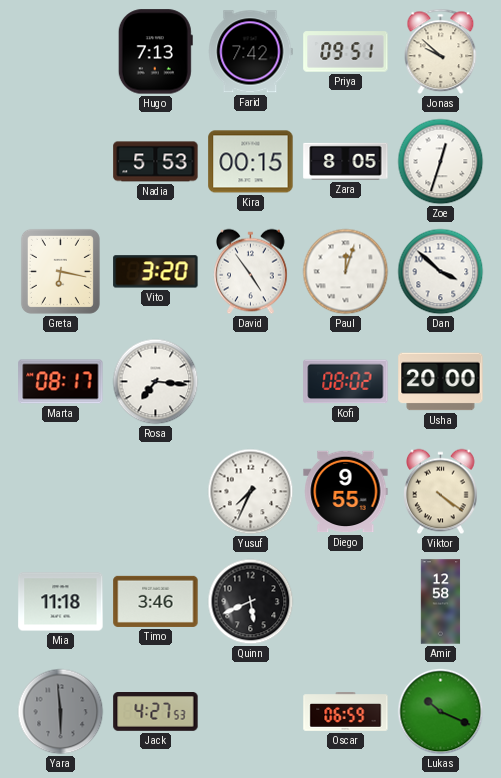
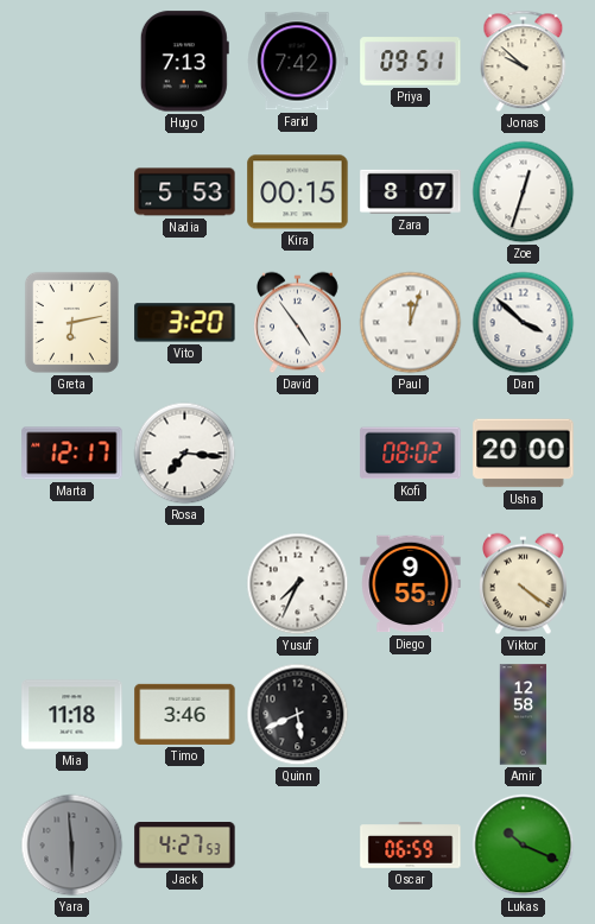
Zara: 8:05 -> 8:07
Greta: 6:17 -> 6:13
Marta: 08:17 -> 12:17
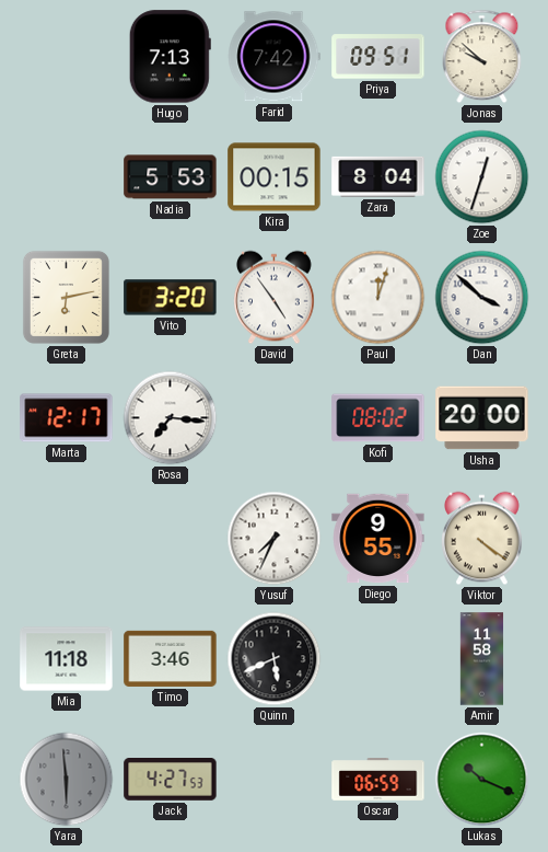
Zara: 8:07 -> 8:04
Amir: 12:58 -> 11:58
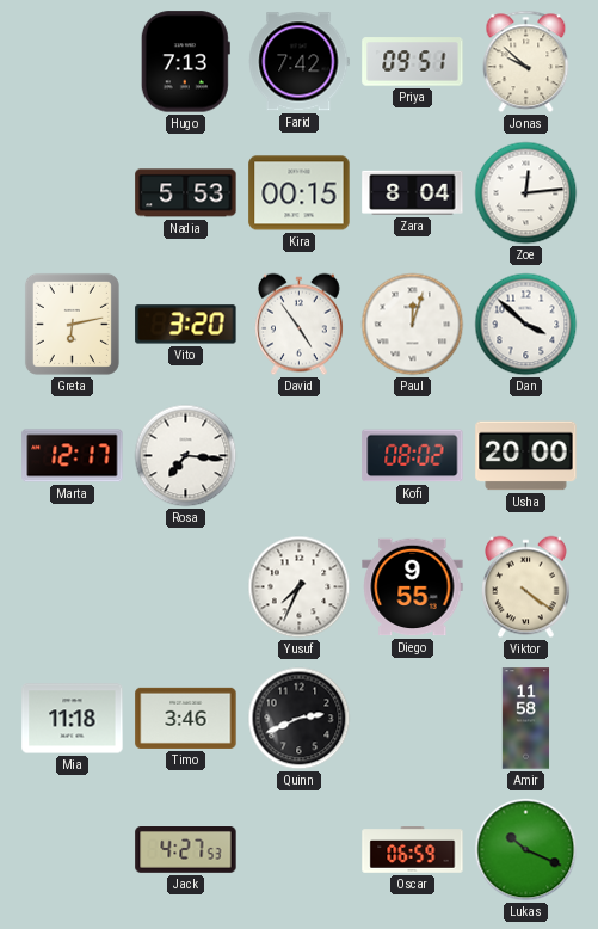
Zoe: 12:33 -> 12:14
Quinn: 5:41 -> 2:41
Yara: 5:59 -> none
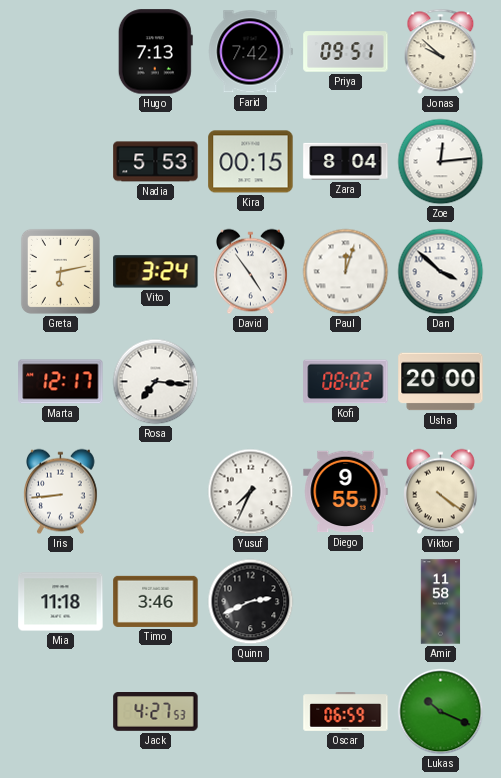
Vito: 3:20 -> 3:24
Iris: none -> 8:44
